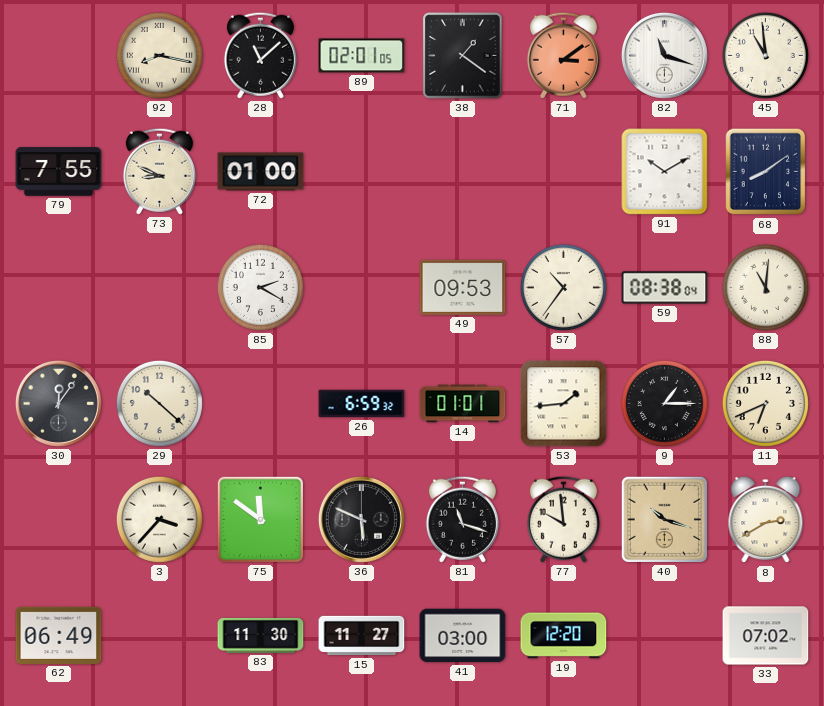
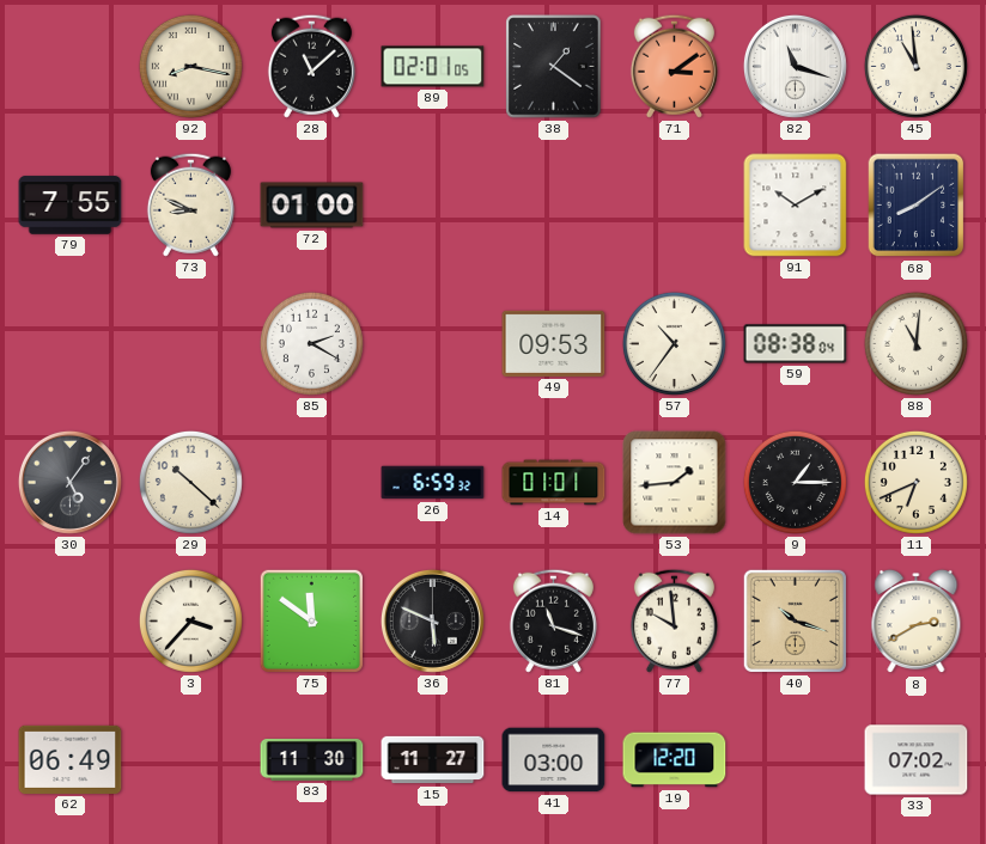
30: 12:06 -> 5:06
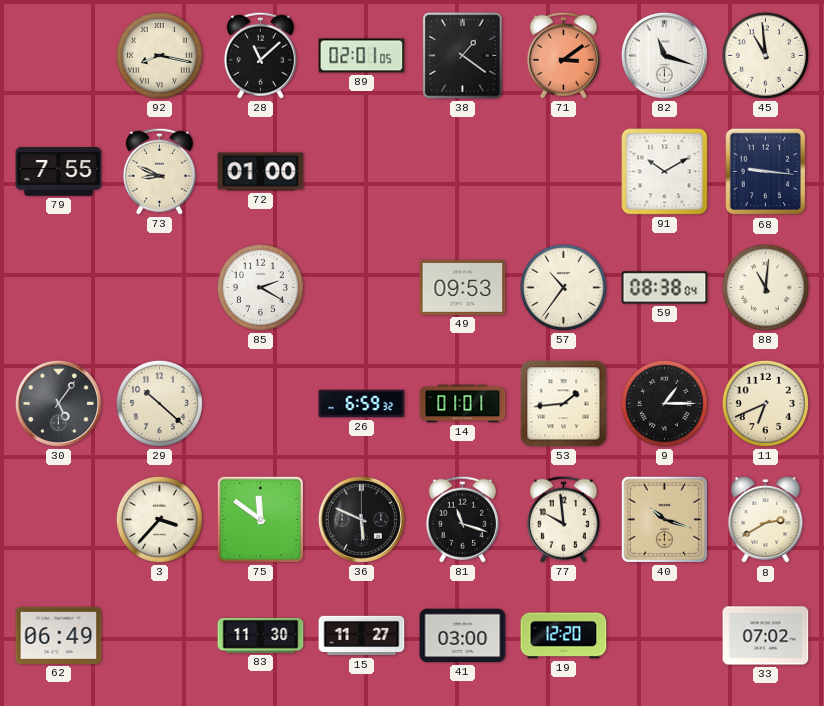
68: 8:09 -> 9:16
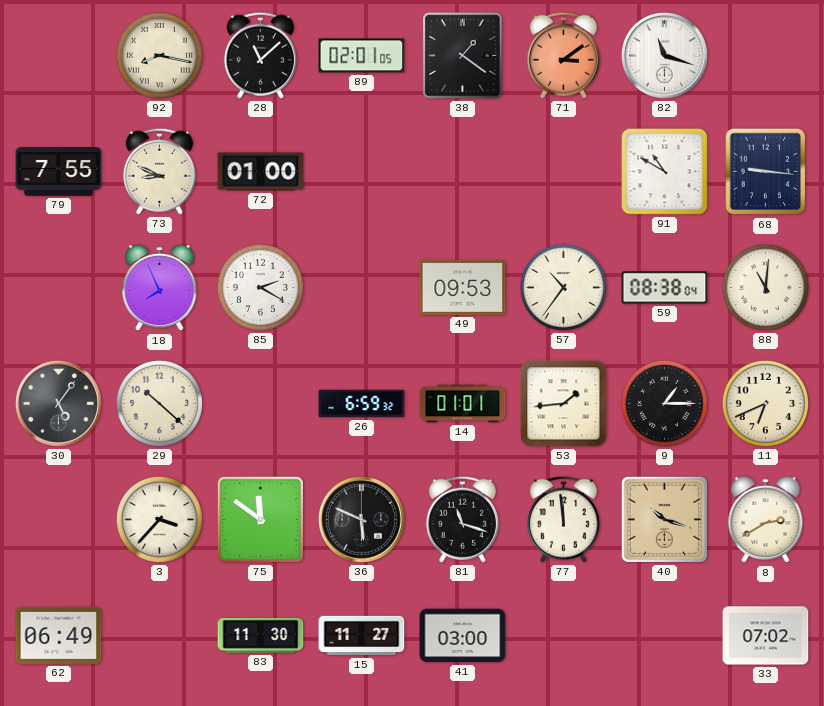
45: 10:59 -> none
91: 10:10 -> 10:50
18: none -> 7:56
77: 9:59 -> 11:59
19: 12:20 -> none
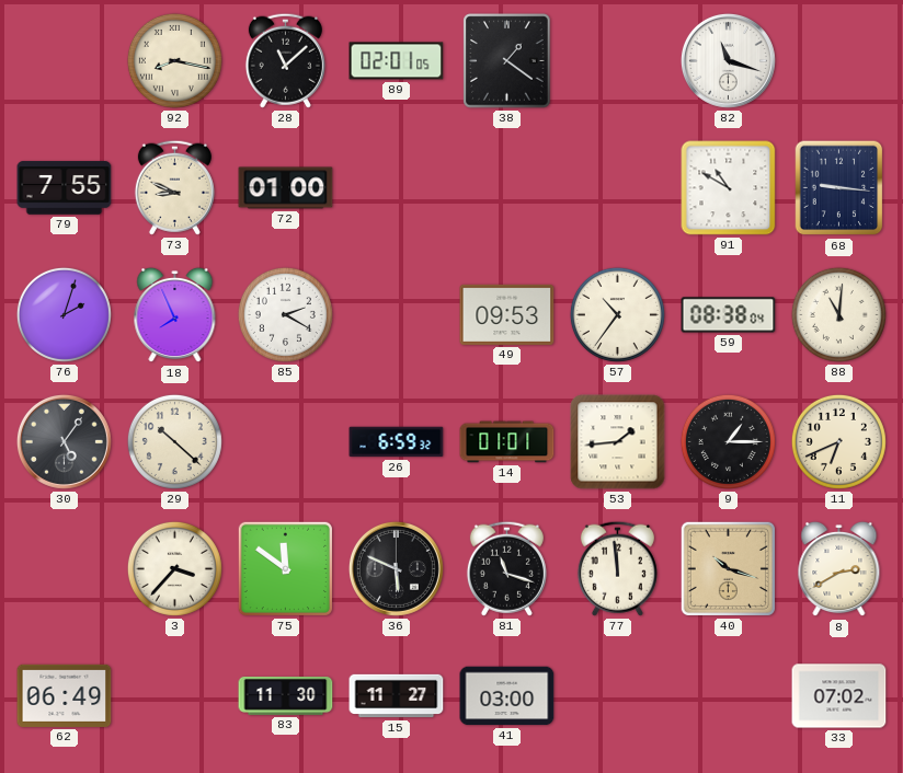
71: 3:09 -> none
76: none -> 2:03
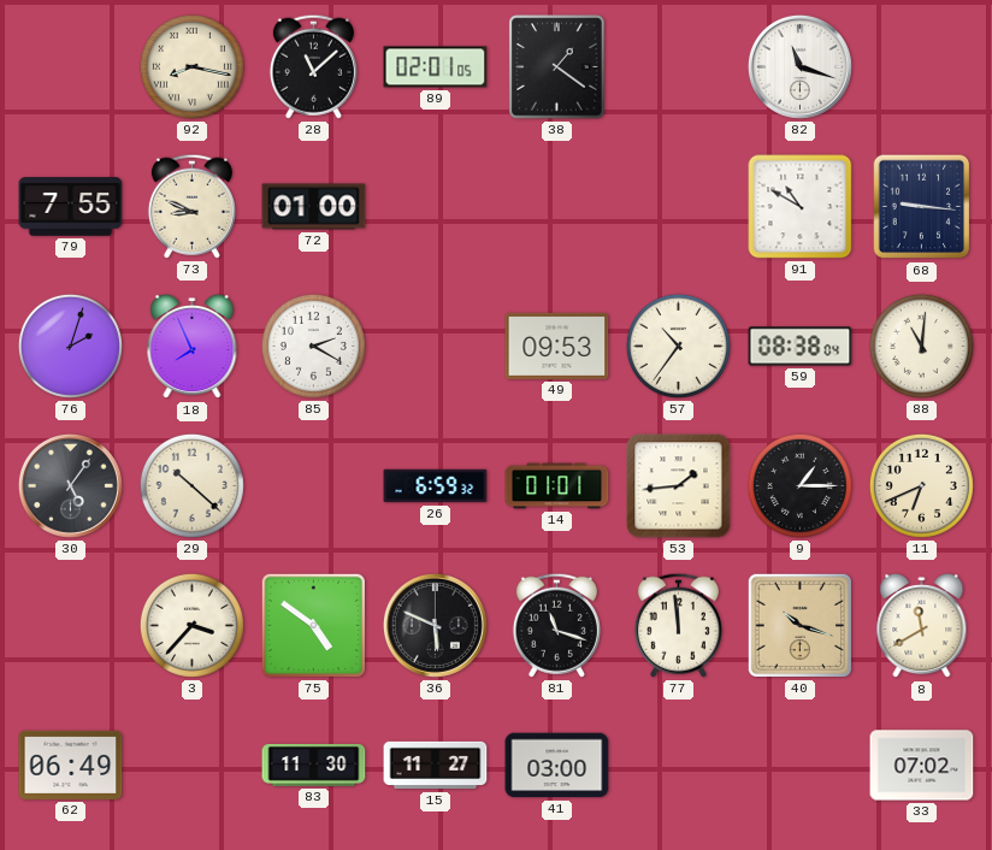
75: 11:51 -> 4:51
8: 2:40 -> 11:40
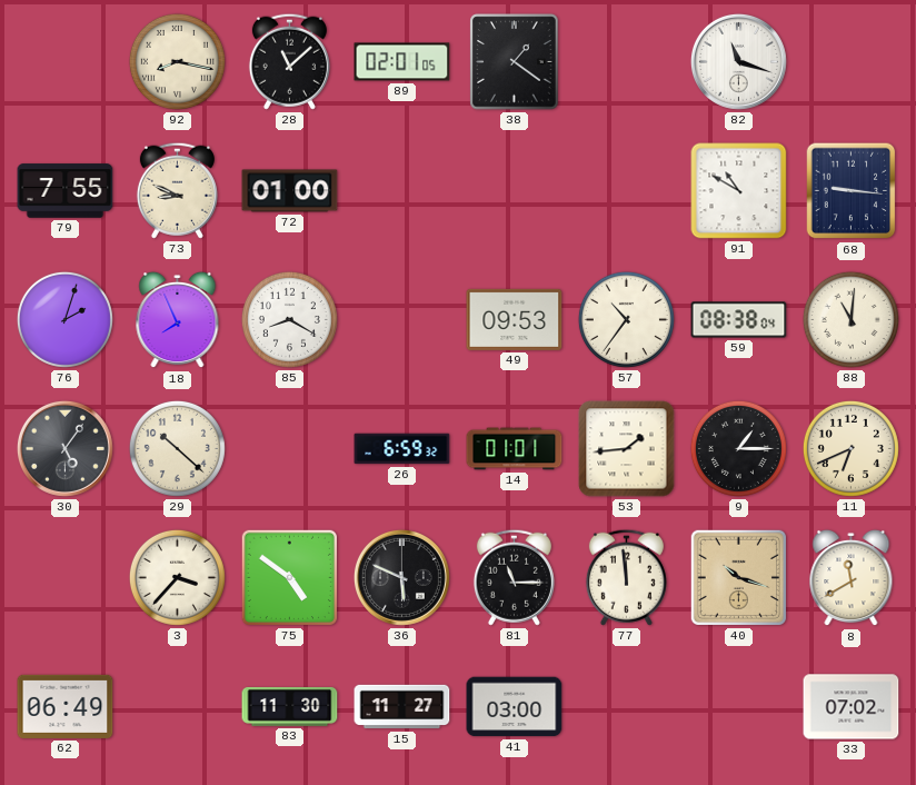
85: 2:20 -> 8:20
81: 11:18 -> 11:15
